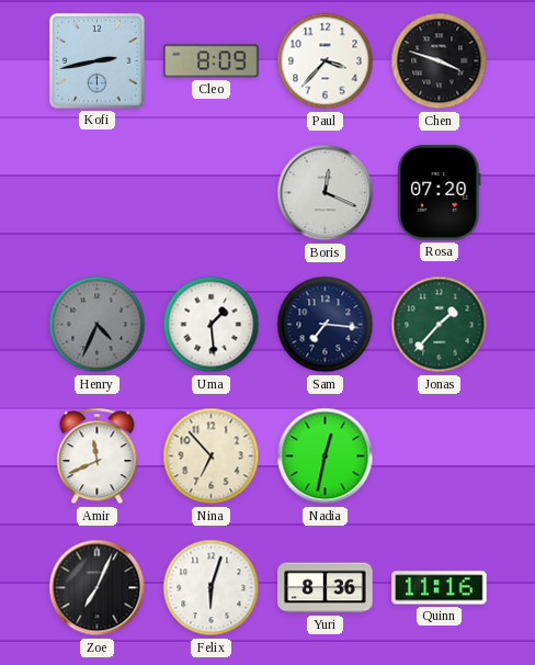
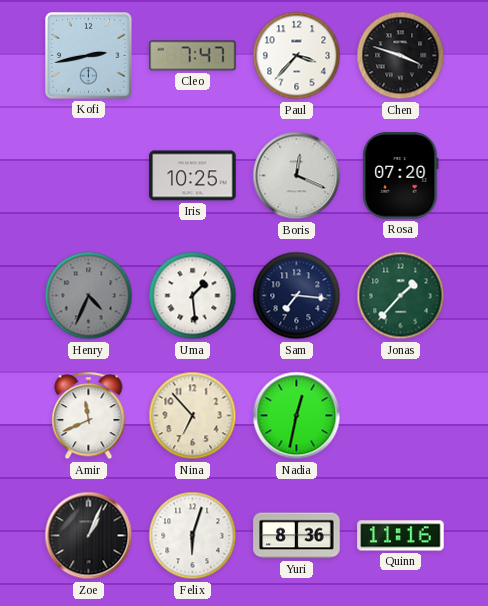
Cleo: 8:09 -> 7:47
Iris: none -> 10:25
Zoe: 7:04 -> 1:04
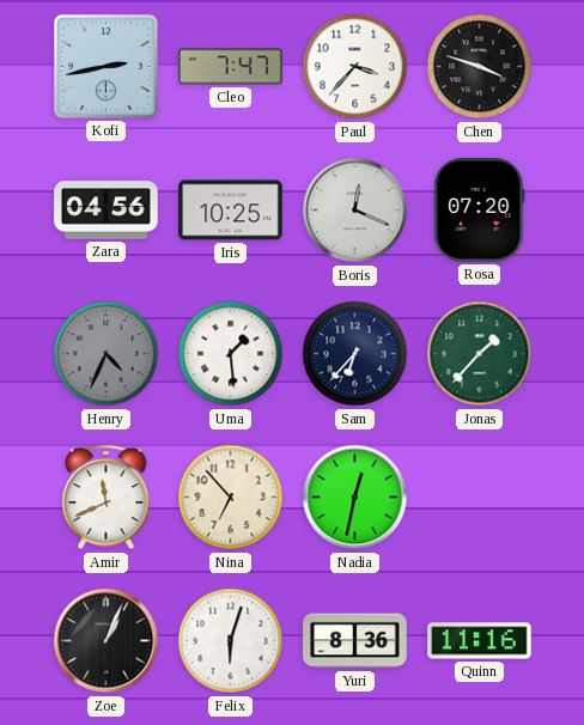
Zara: none -> 04:56
Sam: 7:16 -> 6:37
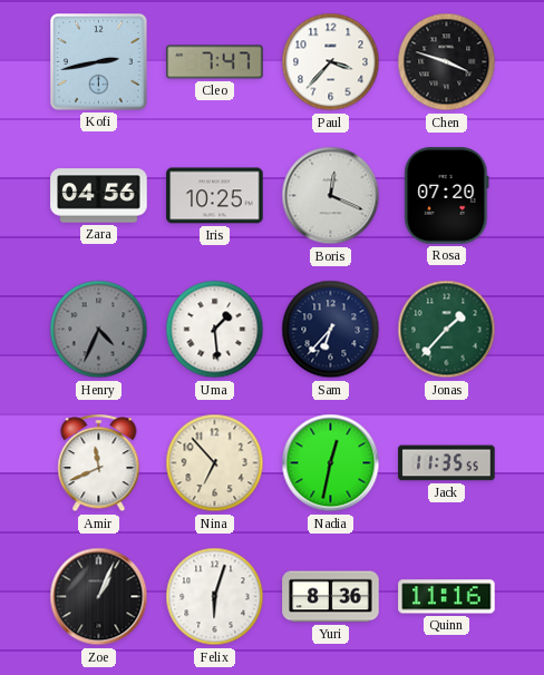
Jack: none -> 11:35
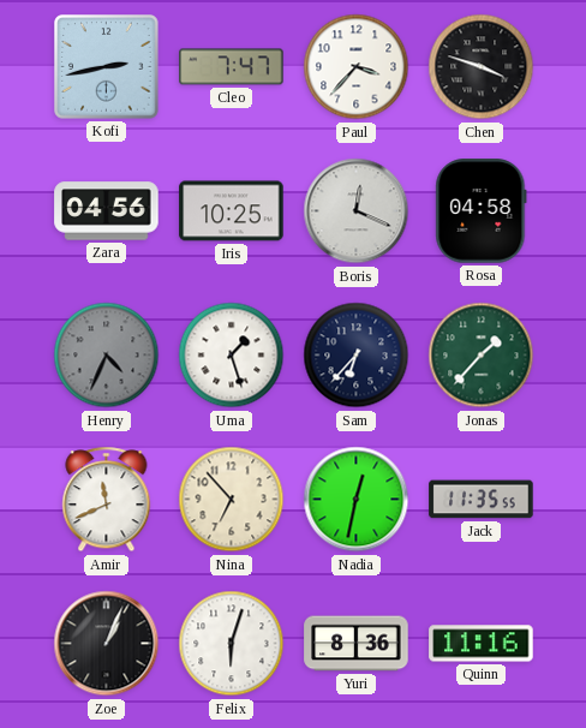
Rosa: 07:20 -> 04:58
Uma: 1:29 -> 1:27
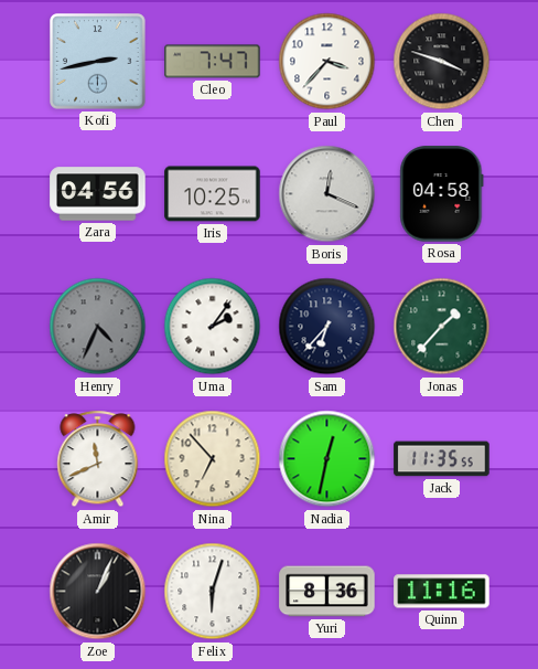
Uma: 1:27 -> 2:06
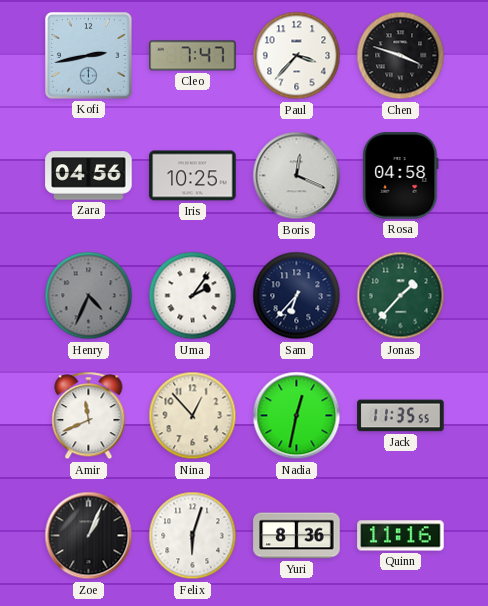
Nina: 6:53 -> 12:53
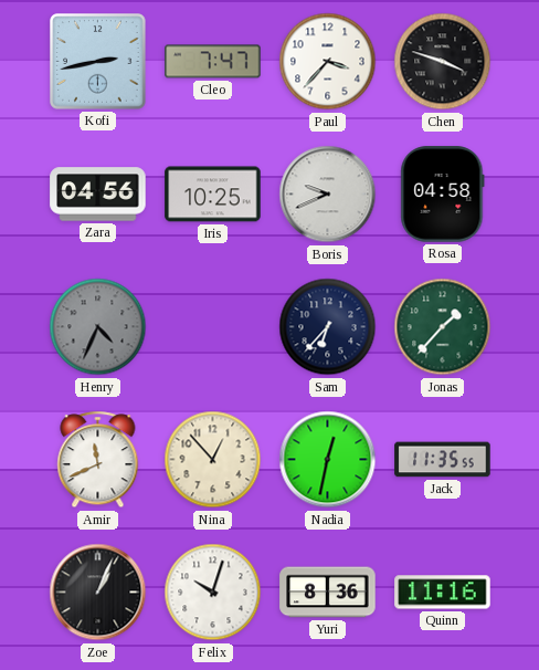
Boris: 12:19 -> 9:41
Uma: 2:06 -> none
Felix: 6:03 -> 10:03
